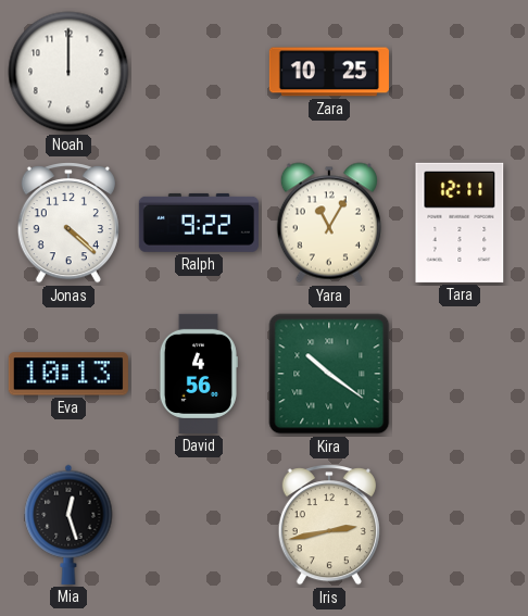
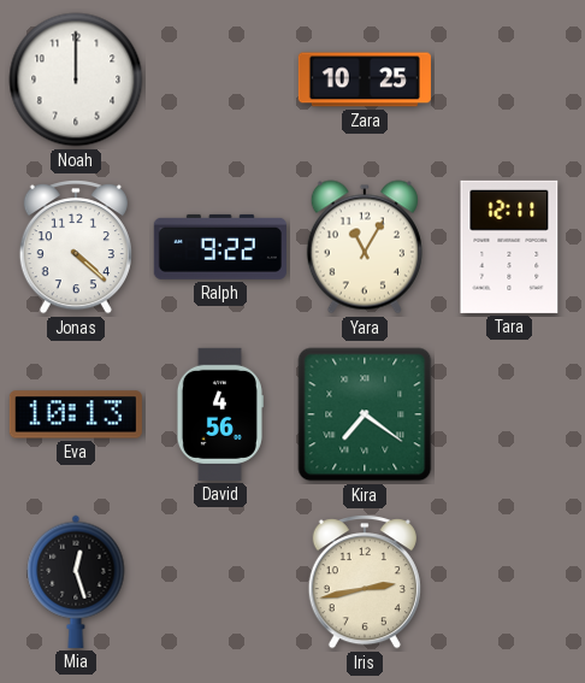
Kira: 10:21 -> 7:21
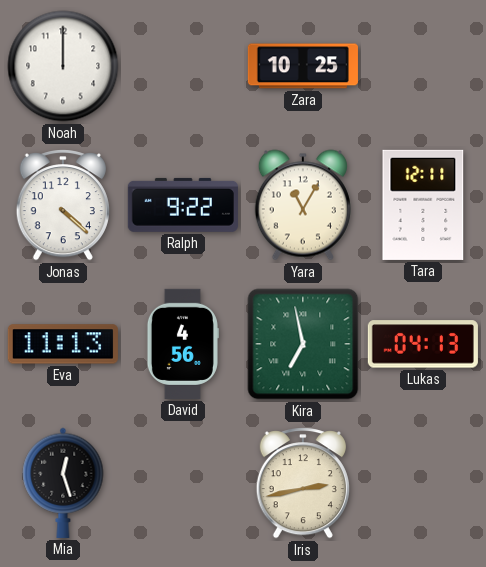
Eva: 10:13 -> 11:13
Kira: 7:21 -> 6:58
Lukas: none -> 04:13
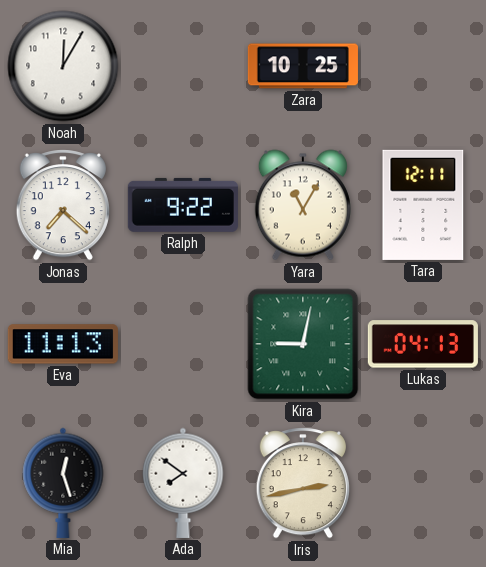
Noah: 12:00 -> 12:05
Jonas: 4:22 -> 7:22
David: 4:56 -> none
Kira: 6:58 -> 9:02
Ada: none -> 7:51
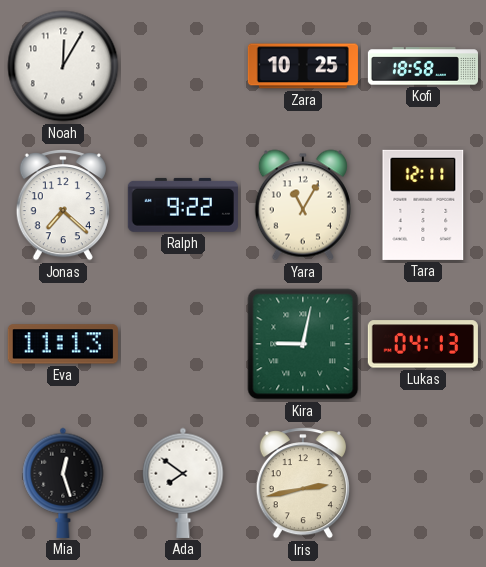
Kofi: none -> 18:58
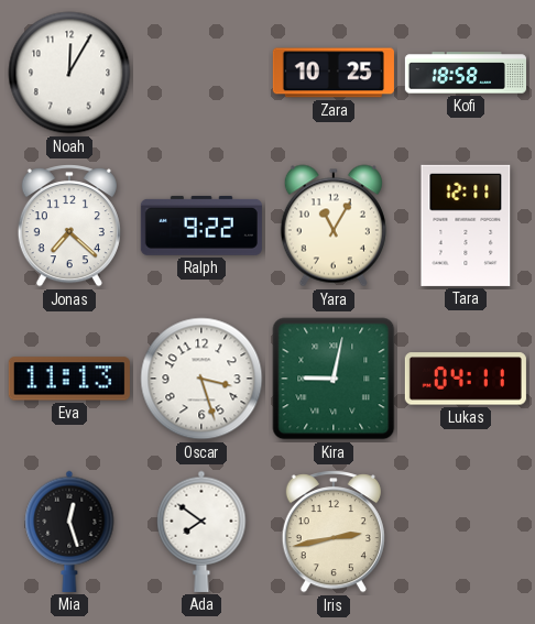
Oscar: none -> 3:27
Lukas: 04:13 -> 04:11
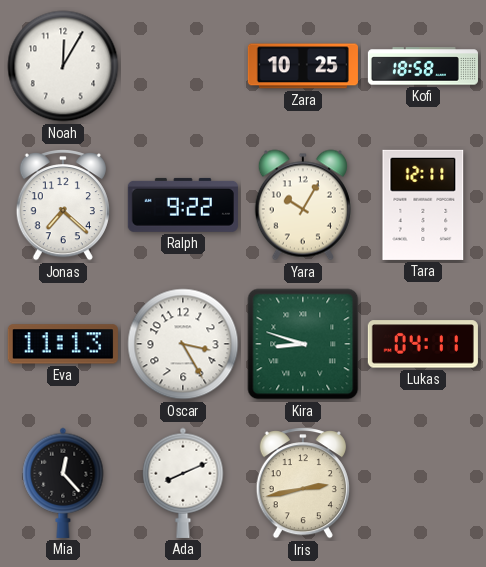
Yara: 11:05 -> 10:05
Oscar: 3:27 -> 3:25
Kira: 9:02 -> 8:48
Mia: 12:27 -> 12:23
Ada: 7:51 -> 8:11
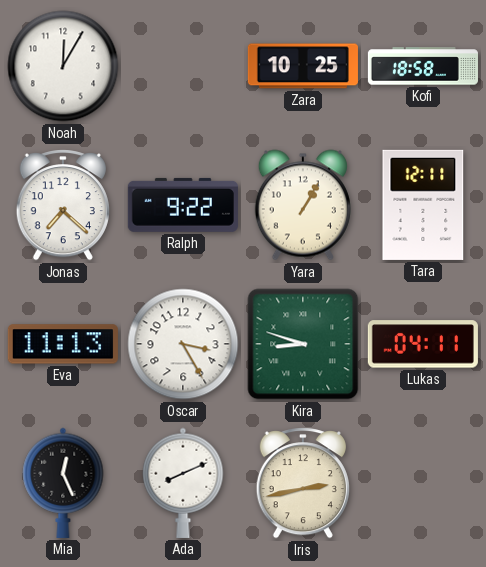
Yara: 10:05 -> 1:05
Mia: 12:23 -> 12:26
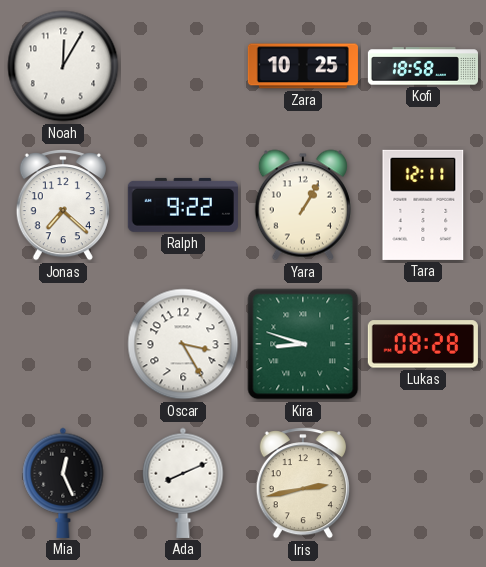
Eva: 11:13 -> none
Lukas: 04:11 -> 08:28
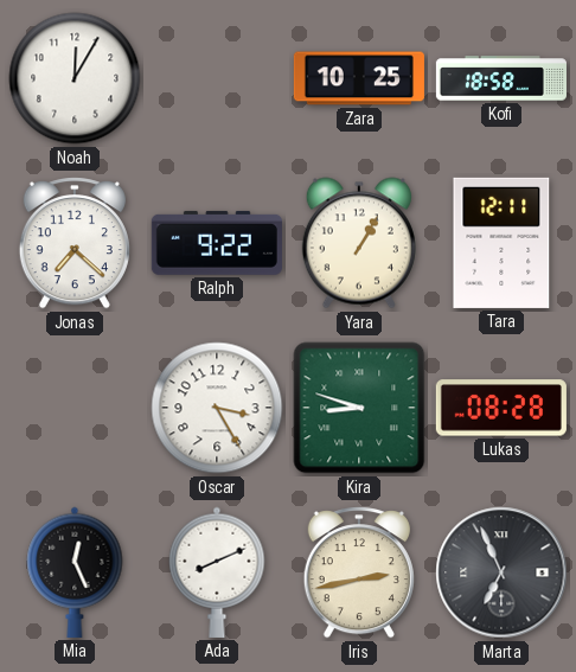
Marta: none -> 6:56
